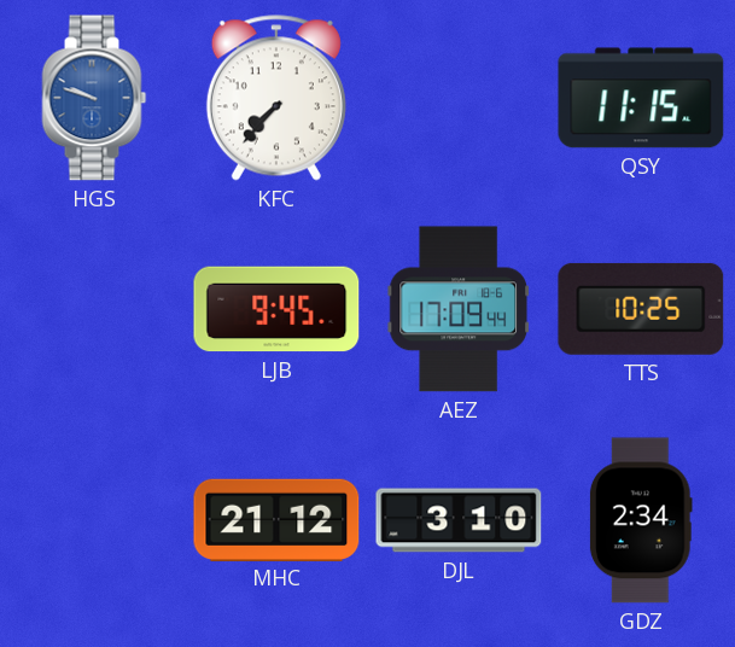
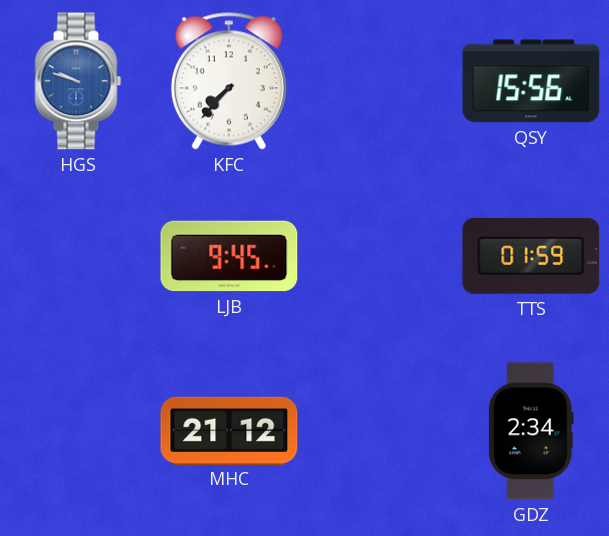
QSY: 11:15 -> 15:56
AEZ: 17:09 -> none
TTS: 10:25 -> 01:59
DJL: 3:10 -> none
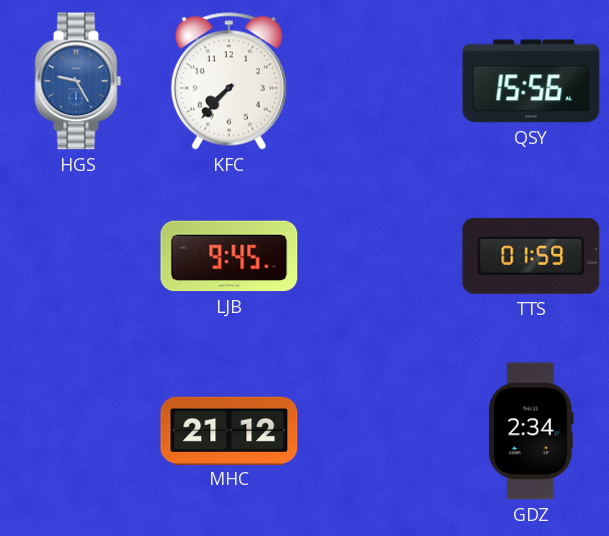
HGS: 9:48 -> 9:25
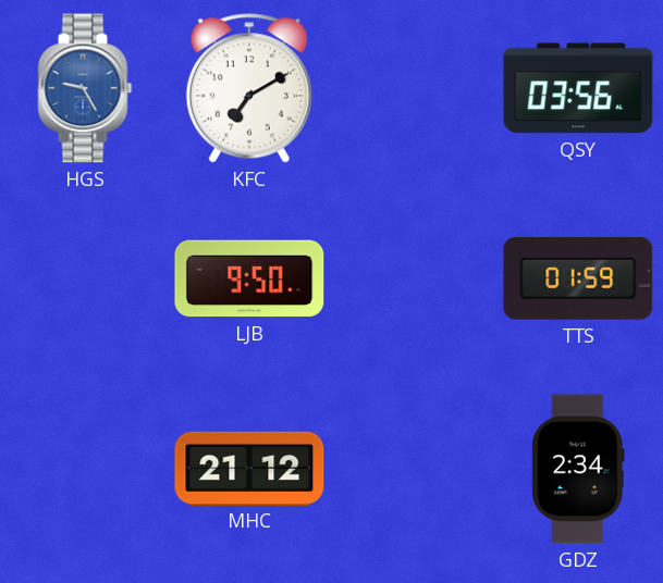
KFC: 7:37 -> 7:10
QSY: 15:56 -> 03:56
LJB: 9:45 -> 9:50
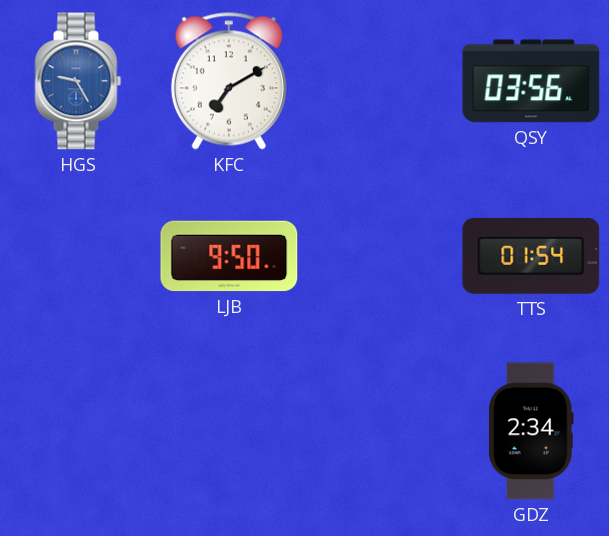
TTS: 01:59 -> 01:54
MHC: 21:12 -> none
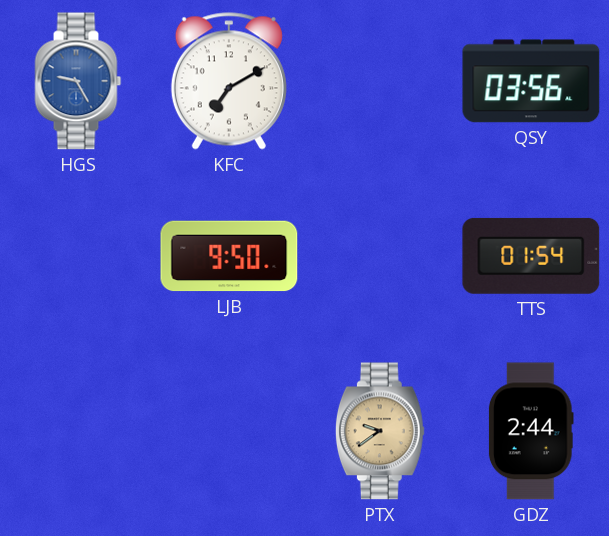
PTX: none -> 9:39
GDZ: 2:34 -> 2:44
